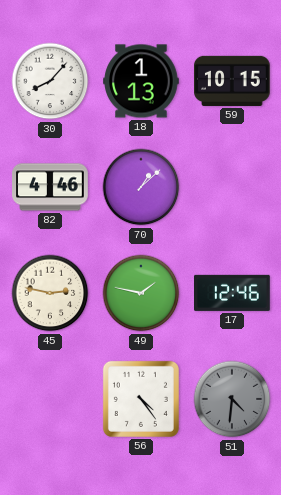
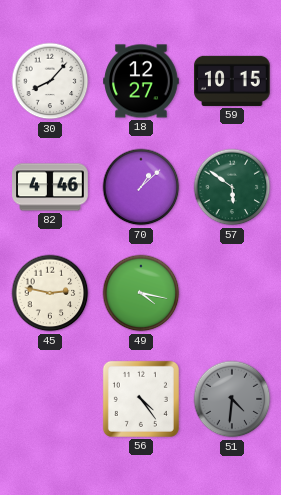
18: 1:13 -> 12:27
57: none -> 5:51
49: 1:47 -> 4:17
17: 12:46 -> none
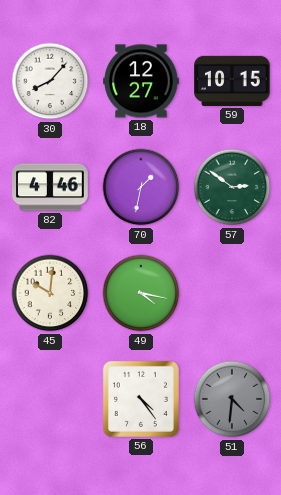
70: 1:08 -> 1:32
57: 5:51 -> 2:51
45: 2:47 -> 10:01
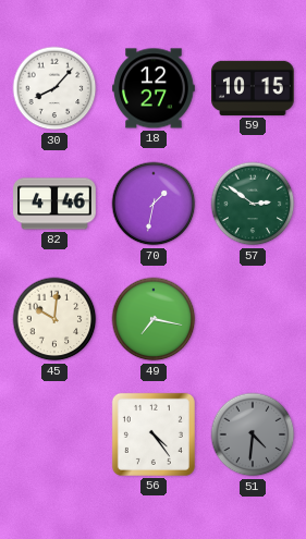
49: 4:17 -> 7:17
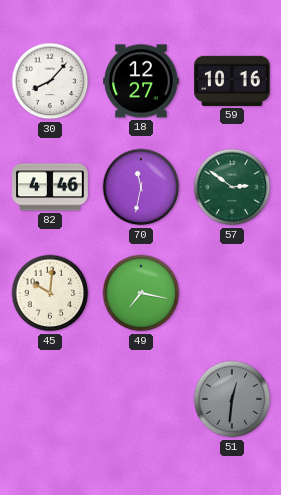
59: 10:15 -> 10:16
70: 1:32 -> 11:32
56: 4:24 -> none
51: 4:31 -> 12:31
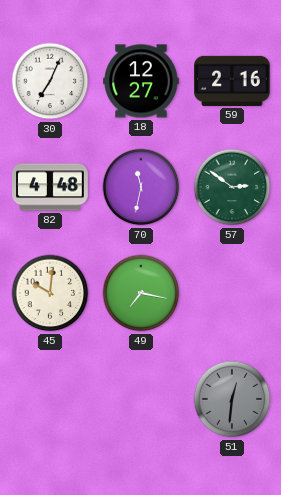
30: 8:07 -> 7:04
59: 10:16 -> 2:16
82: 4:46 -> 4:48
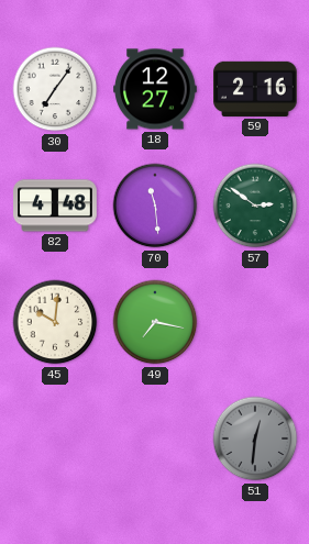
30: 7:04 -> 7:06
70: 11:32 -> 11:29
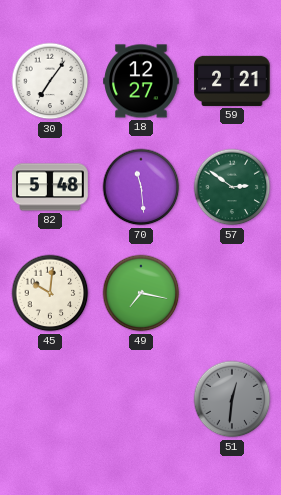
59: 2:16 -> 2:21
82: 4:48 -> 5:48
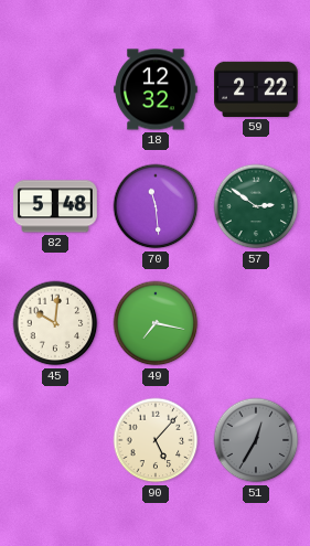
30: 7:06 -> none
18: 12:27 -> 12:32
59: 2:21 -> 2:22
90: none -> 5:07
51: 12:31 -> 12:35
